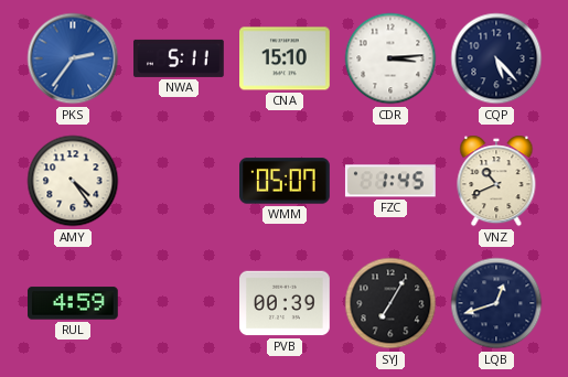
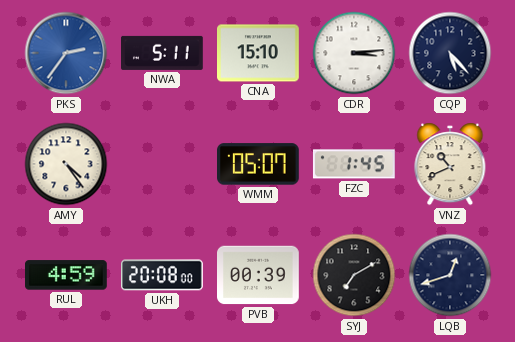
UKH: none -> 20:08
SYJ: 7:05 -> 7:10
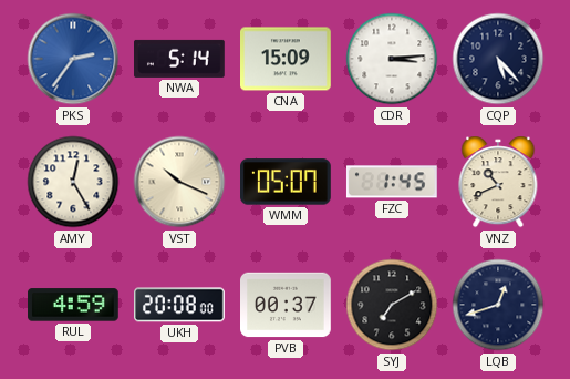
NWA: 5:11 -> 5:14
CNA: 15:10 -> 15:09
AMY: 4:24 -> 12:25
VST: none -> 10:19
PVB: 00:39 -> 00:37
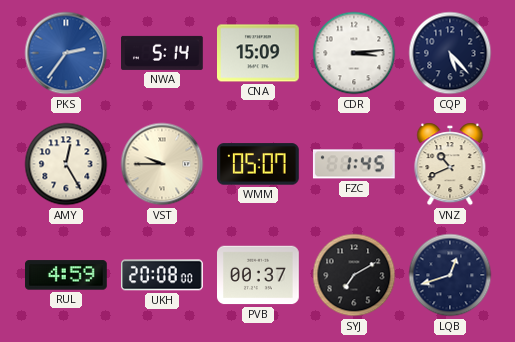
VST: 10:19 -> 9:45
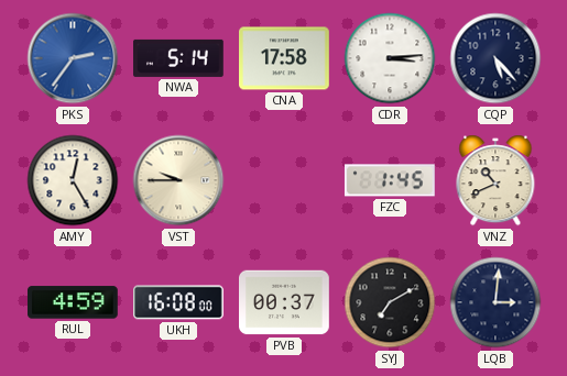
CNA: 15:09 -> 17:58
WMM: 05:07 -> none
UKH: 20:08 -> 16:08
LQB: 12:42 -> 3:01
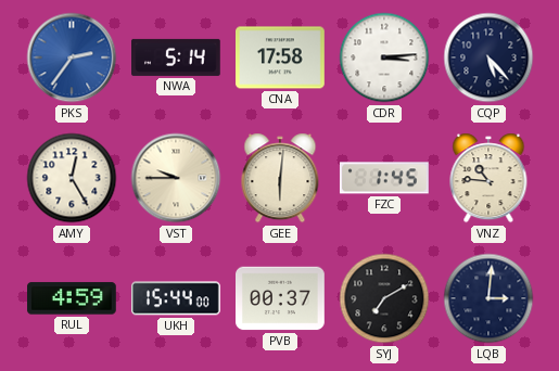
GEE: none -> 6:01
VNZ: 10:41 -> 10:46
UKH: 16:08 -> 15:44
